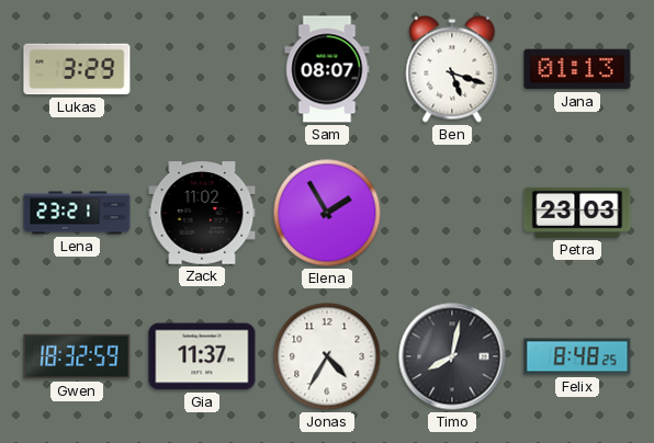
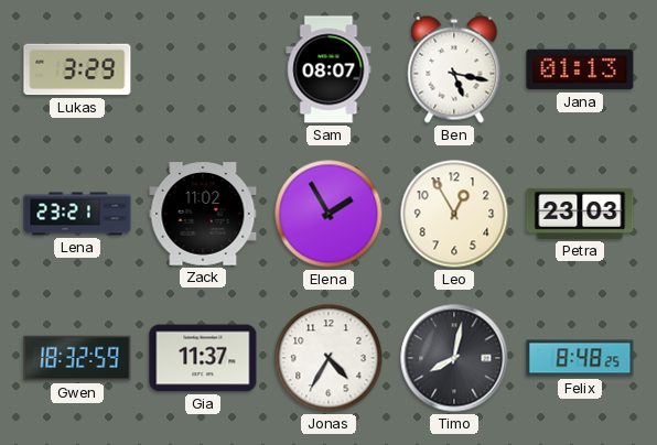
Ben: 5:18 -> 5:17
Leo: none -> 12:55
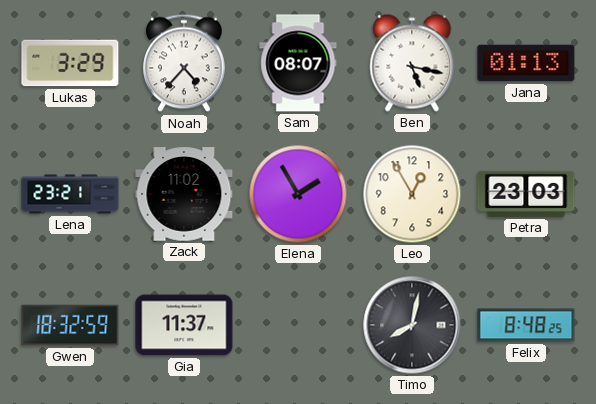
Noah: none -> 4:37
Jonas: 4:35 -> none
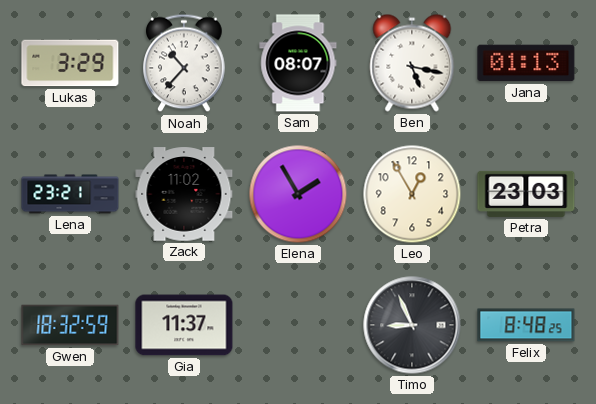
Noah: 4:37 -> 10:37
Timo: 8:02 -> 8:56
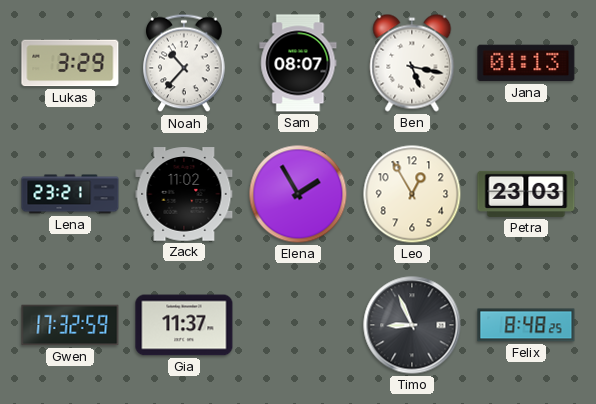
Gwen: 18:32 -> 17:32
